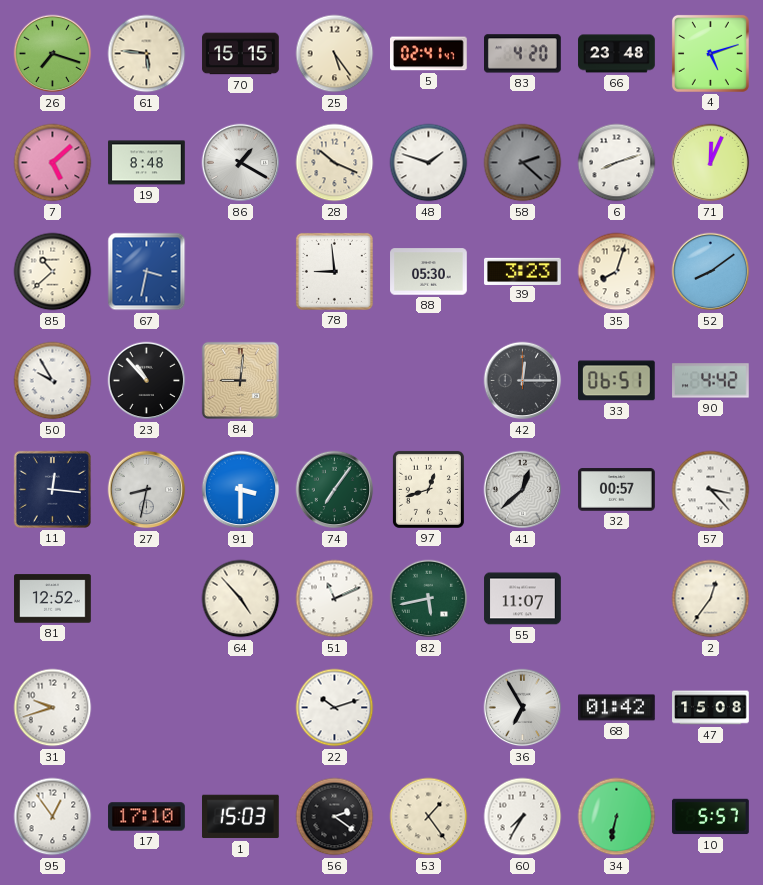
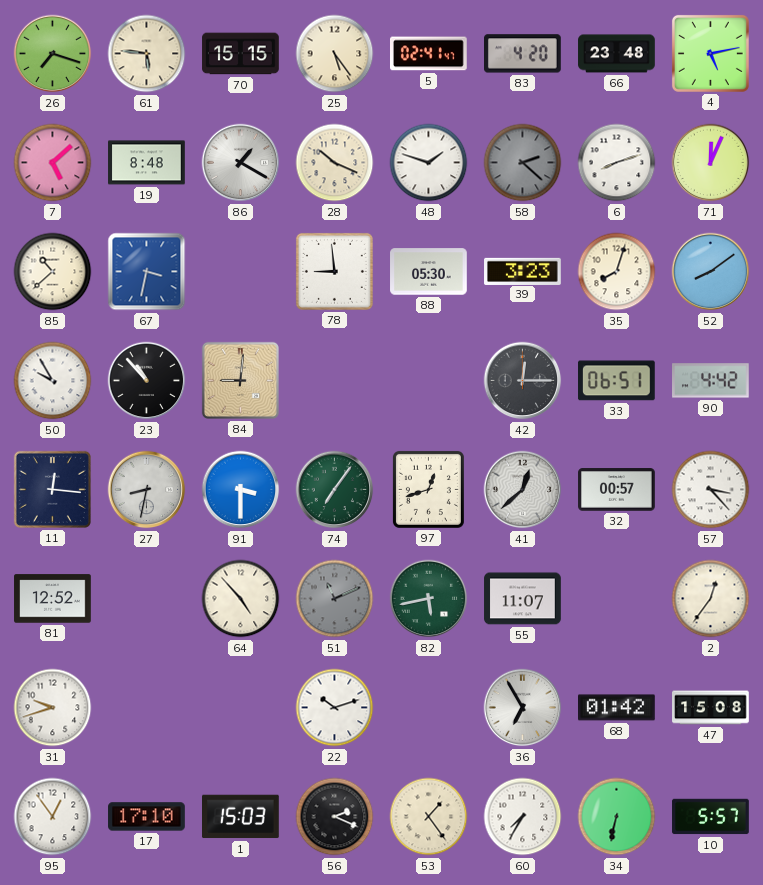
4: 5:12 -> 5:13
51 dial: white -> grey
56: 2:21 -> 2:19
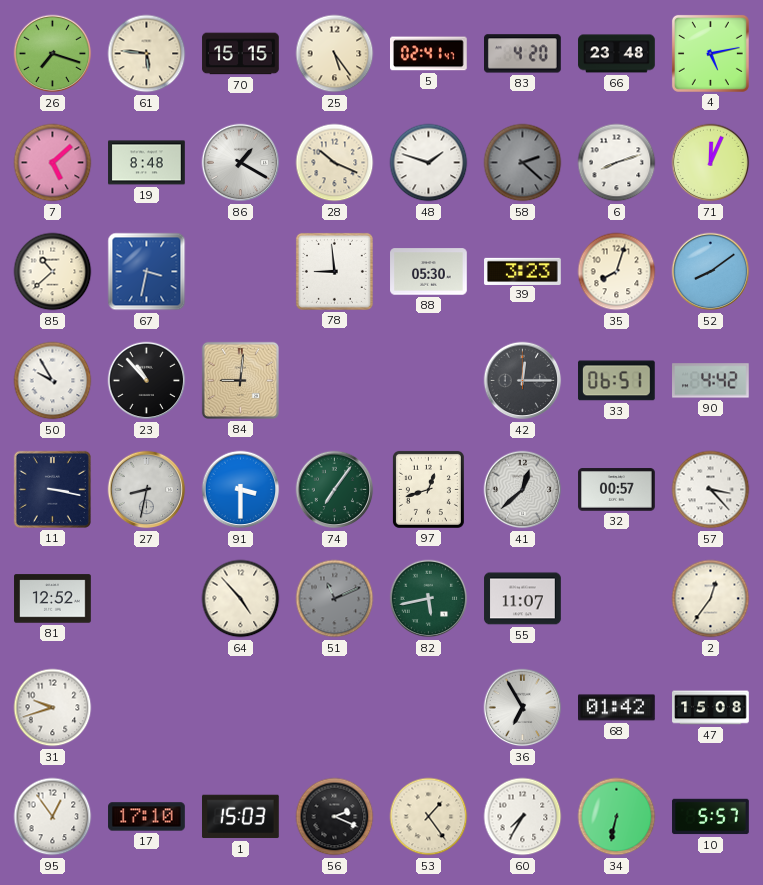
11: 12:16 -> 3:17
22: 10:12 -> none
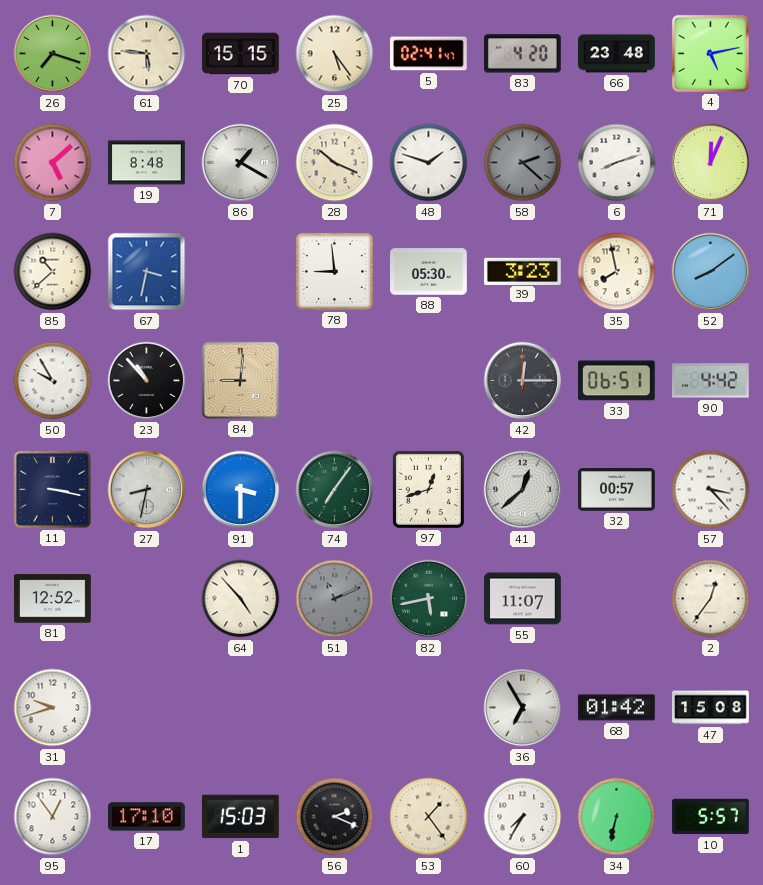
35: 8:03 -> 7:58
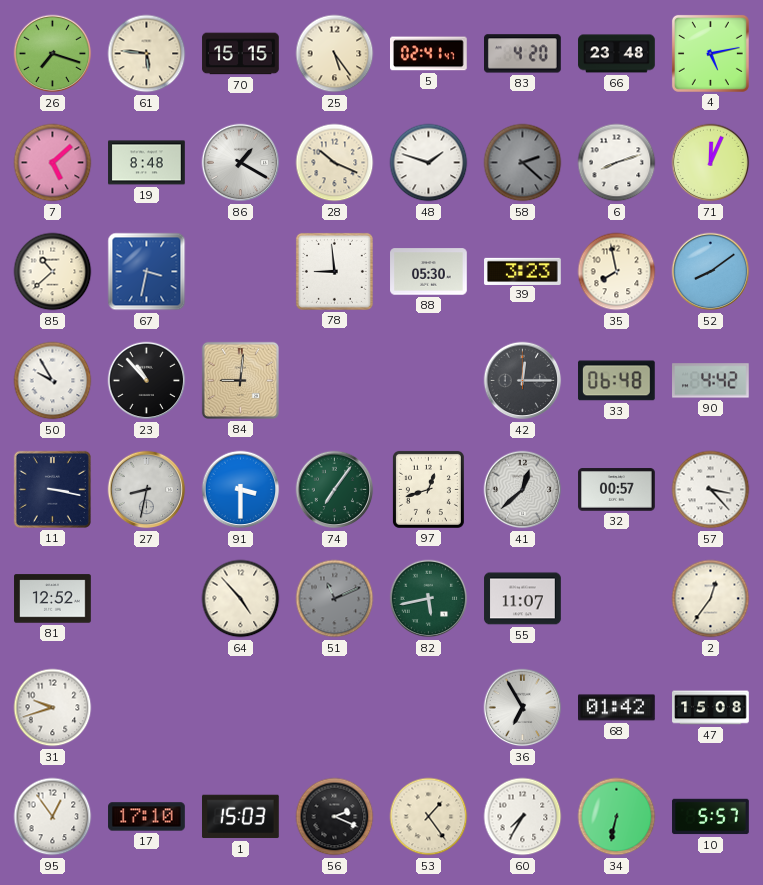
33: 06:51 -> 06:48
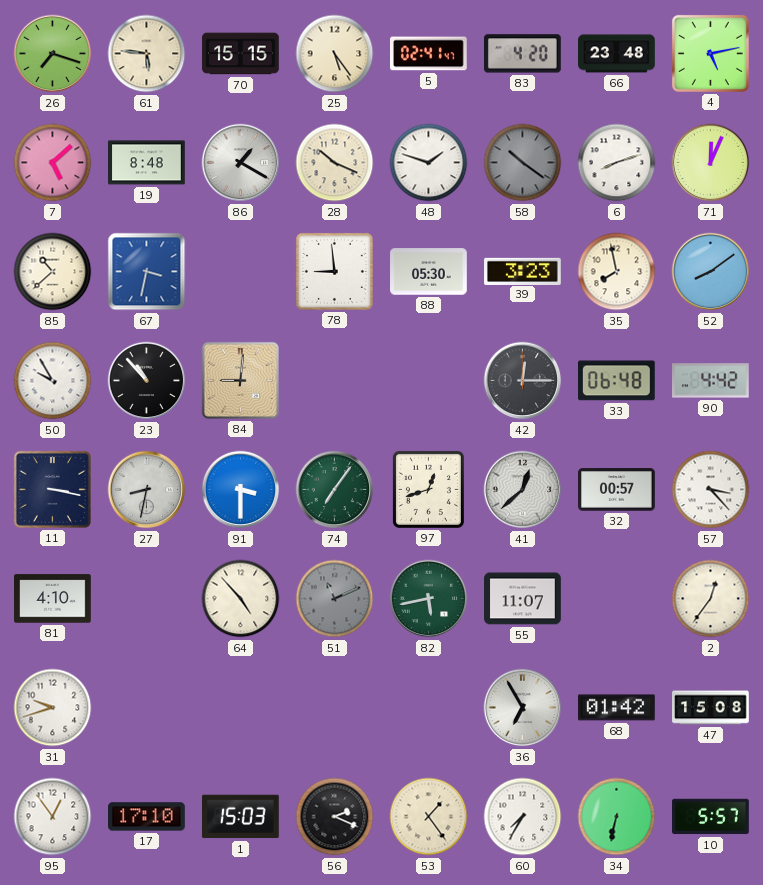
58: 2:22 -> 10:21
81: 12:52 -> 4:10
